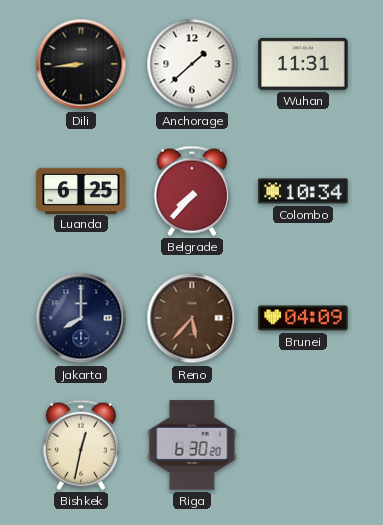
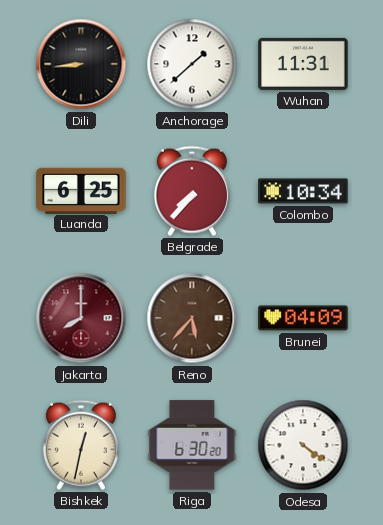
Jakarta dial: navy -> burgundy
Odesa: none -> 4:21
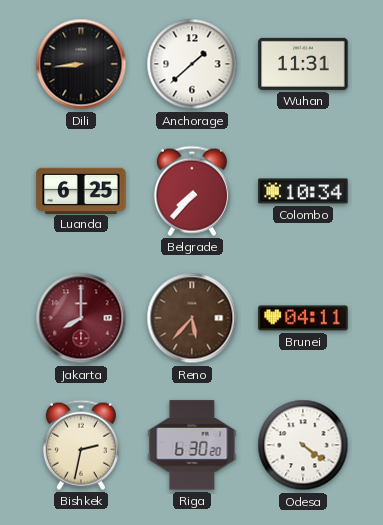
Brunei: 04:09 -> 04:11
Bishkek: 12:32 -> 2:32
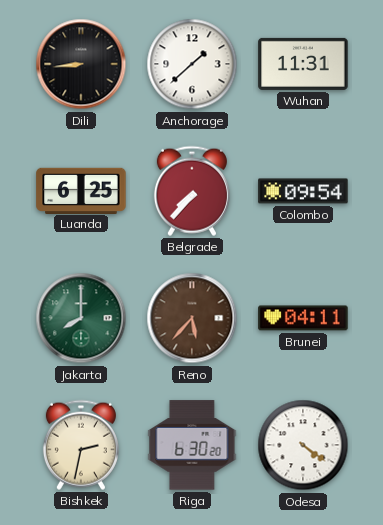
Colombo: 10:34 -> 09:54
Jakarta dial: burgundy -> green
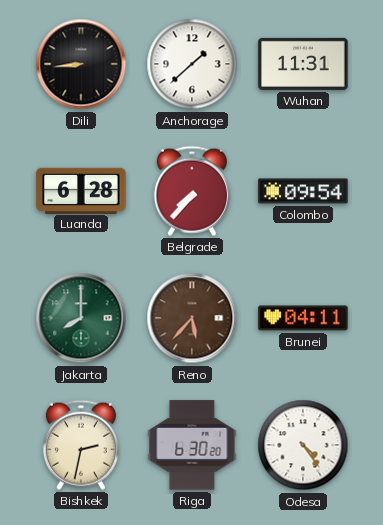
Luanda: 6:25 -> 6:28
Odesa: 4:21 -> 4:24
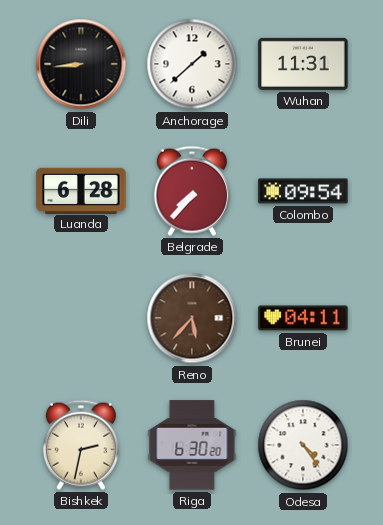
Jakarta: 8:00 -> none
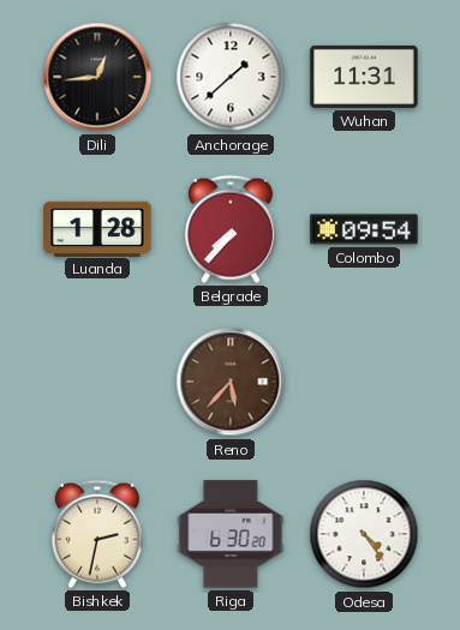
Dili: 8:44 -> 12:44
Luanda: 6:28 -> 1:28
Brunei: 04:11 -> none
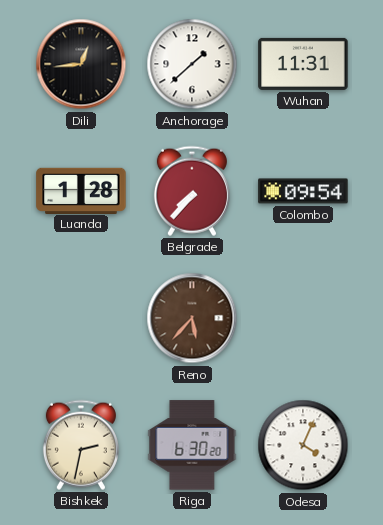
Odesa: 4:24 -> 4:04
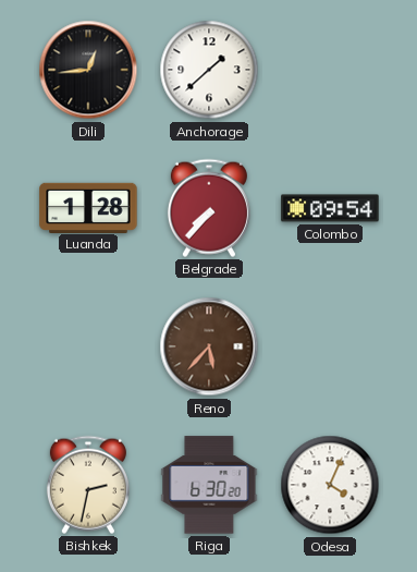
Wuhan: 11:31 -> none
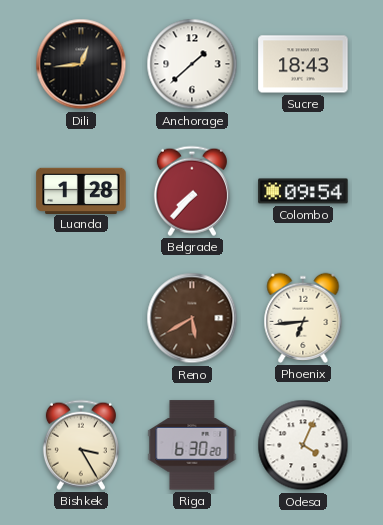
Sucre: none -> 18:43
Reno: 5:37 -> 5:40
Phoenix: none -> 6:44
Bishkek: 2:32 -> 3:25
